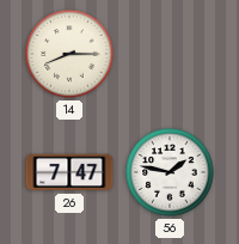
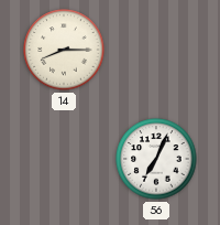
26: 7:47 -> none
56: 1:47 -> 7:04
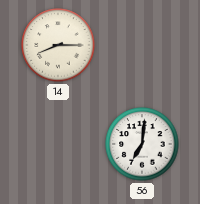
56: 7:04 -> 7:01
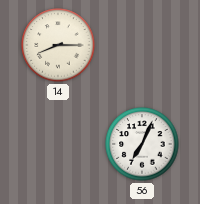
56: 7:01 -> 7:04
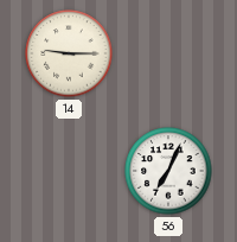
14: 8:15 -> 9:15
